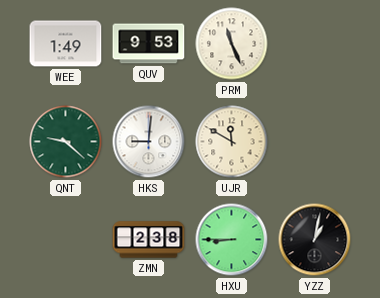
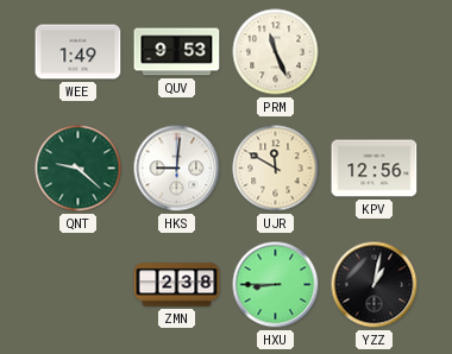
KPV: none -> 12:56
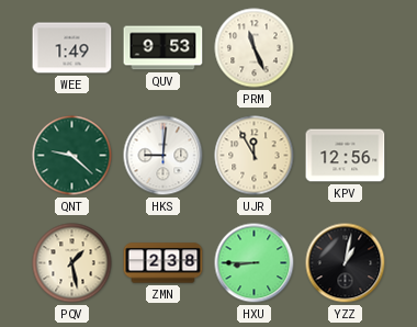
UJR: 11:50 -> 11:55
PQV: none -> 1:28
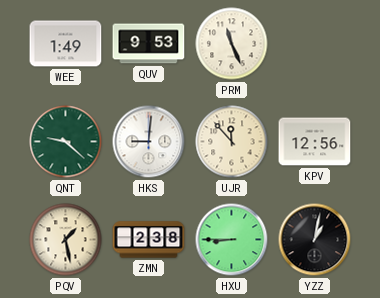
UJR: 11:55 -> 11:53
